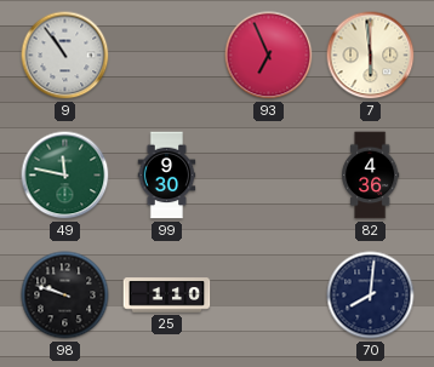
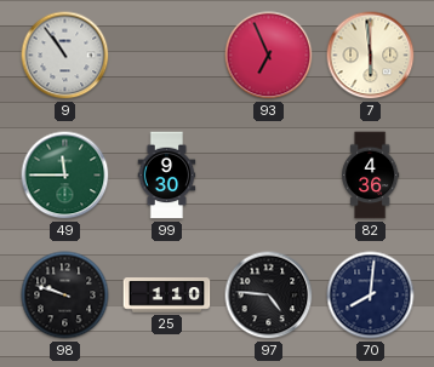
49: 11:47 -> 11:45
97: none -> 4:46
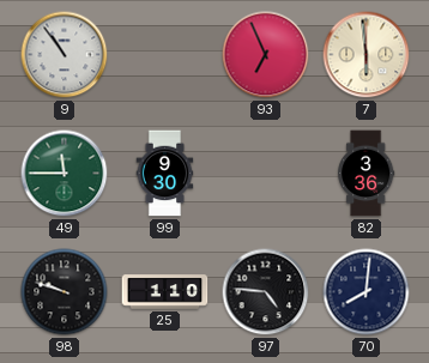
82: 4:36 -> 3:36
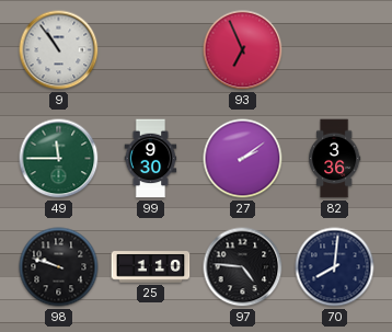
7: 5:59 -> none
27: none -> 2:09
